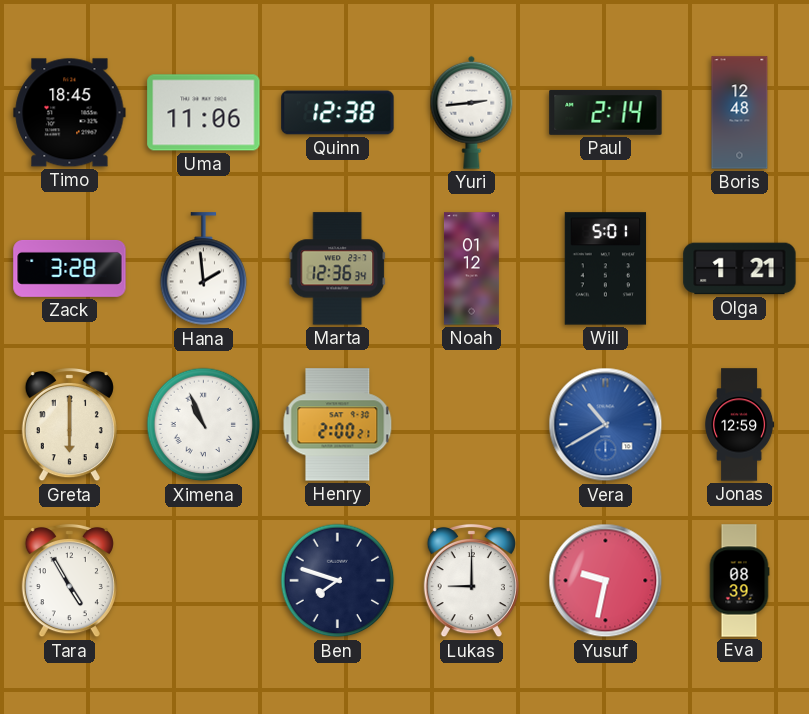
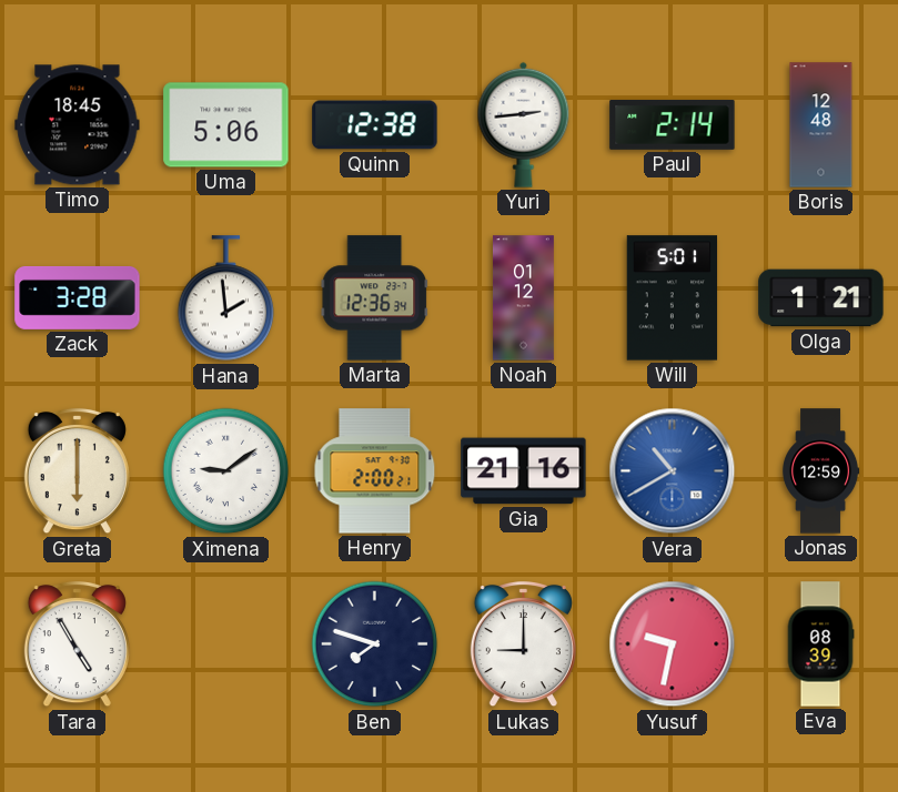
Uma: 11:06 -> 5:06
Ximena: 10:56 -> 9:09
Gia: none -> 21:16
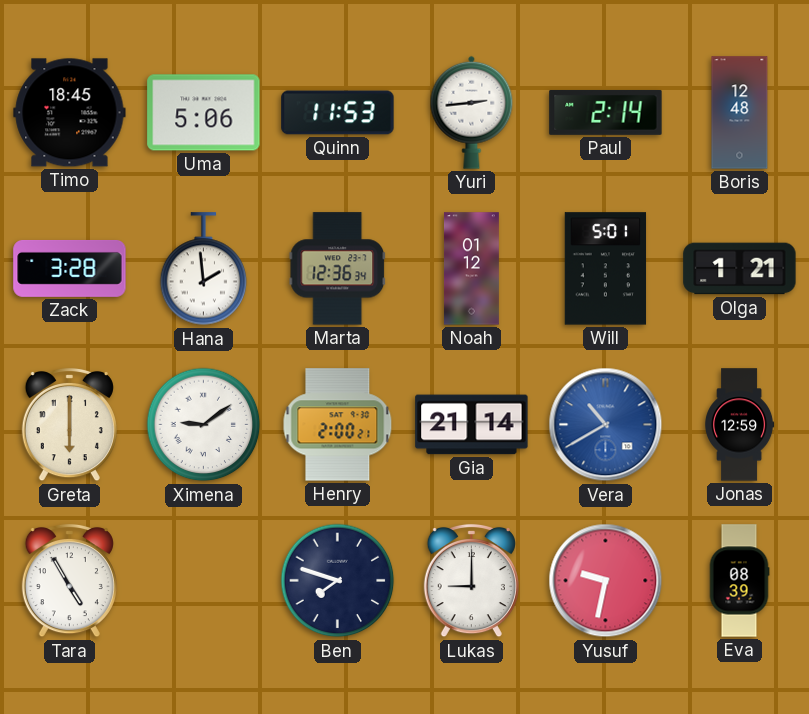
Quinn: 12:38 -> 11:53
Gia: 21:16 -> 21:14
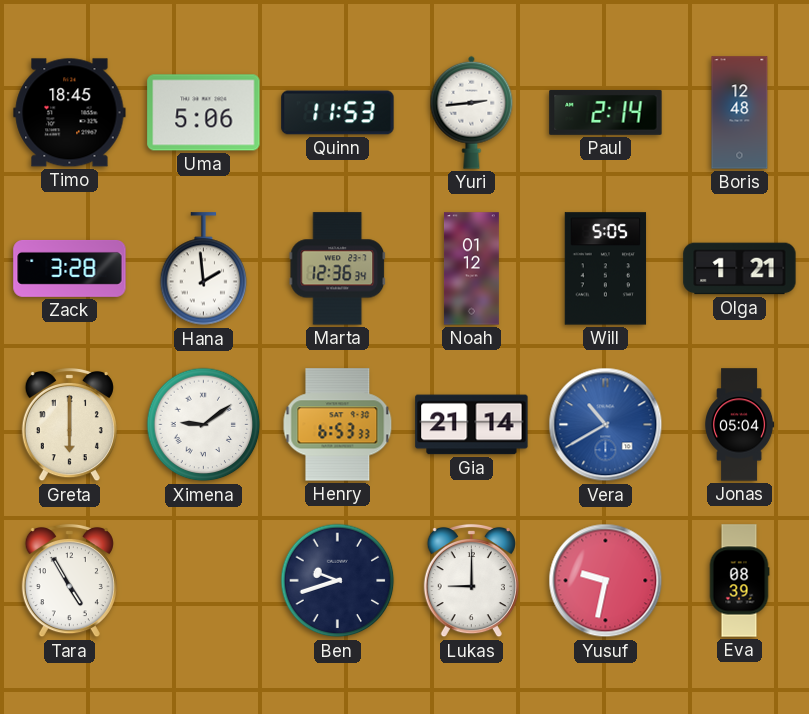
Will: 5:01 -> 5:05
Henry: 2:00 -> 6:53
Jonas: 12:59 -> 05:04
Ben: 7:48 -> 9:42
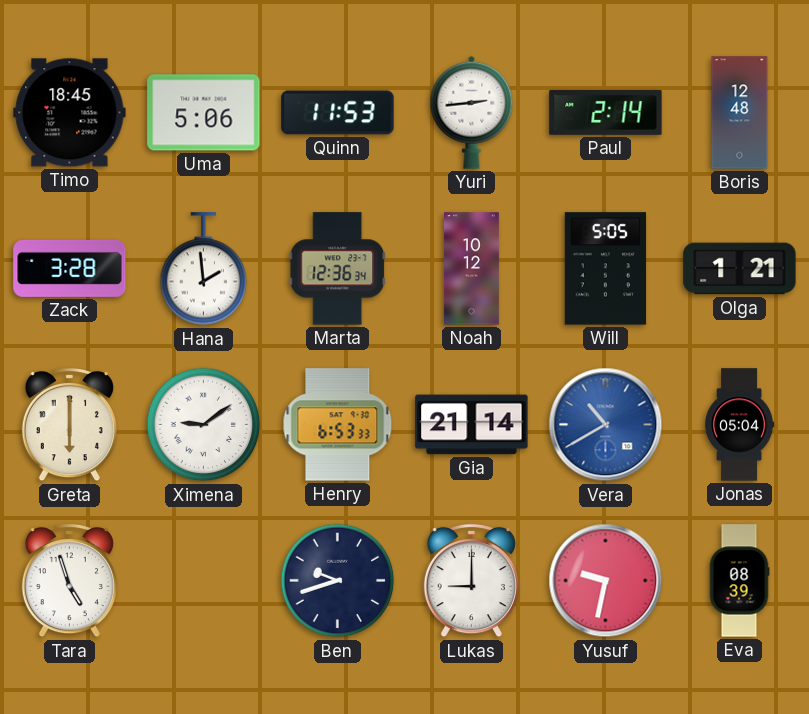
Noah: 01:12 -> 10:12
Tara: 4:55 -> 4:57
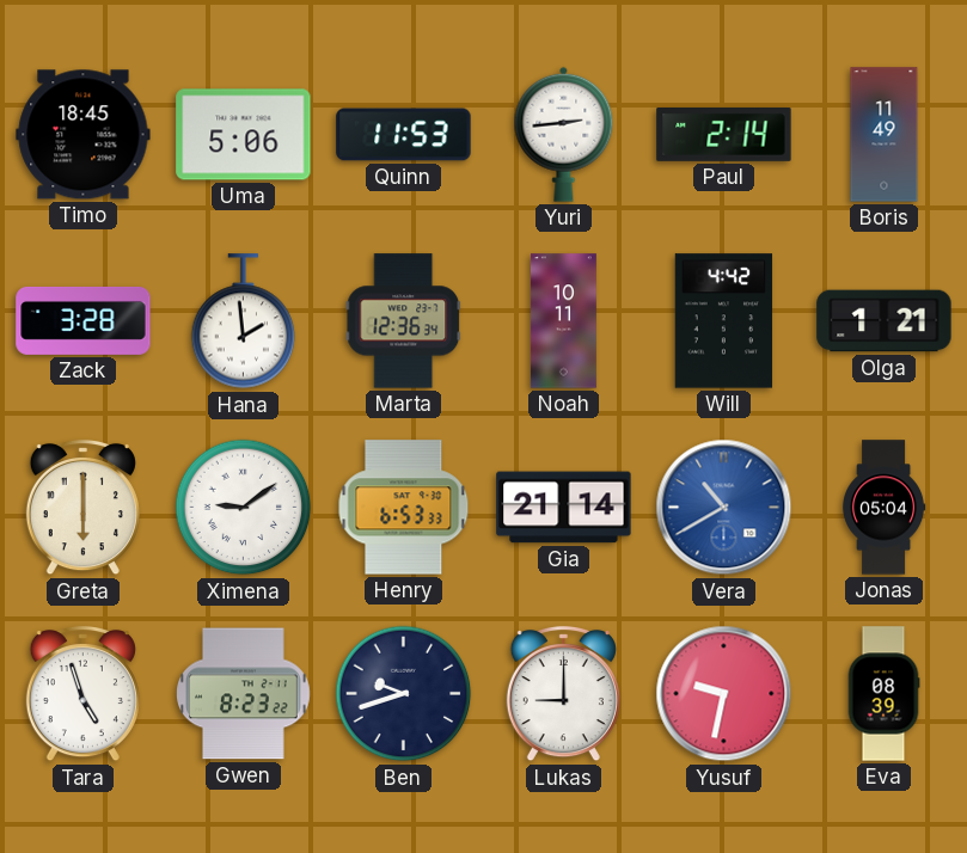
Boris: 12:48 -> 11:49
Noah: 10:12 -> 10:11
Will: 5:05 -> 4:42
Gwen: none -> 8:23
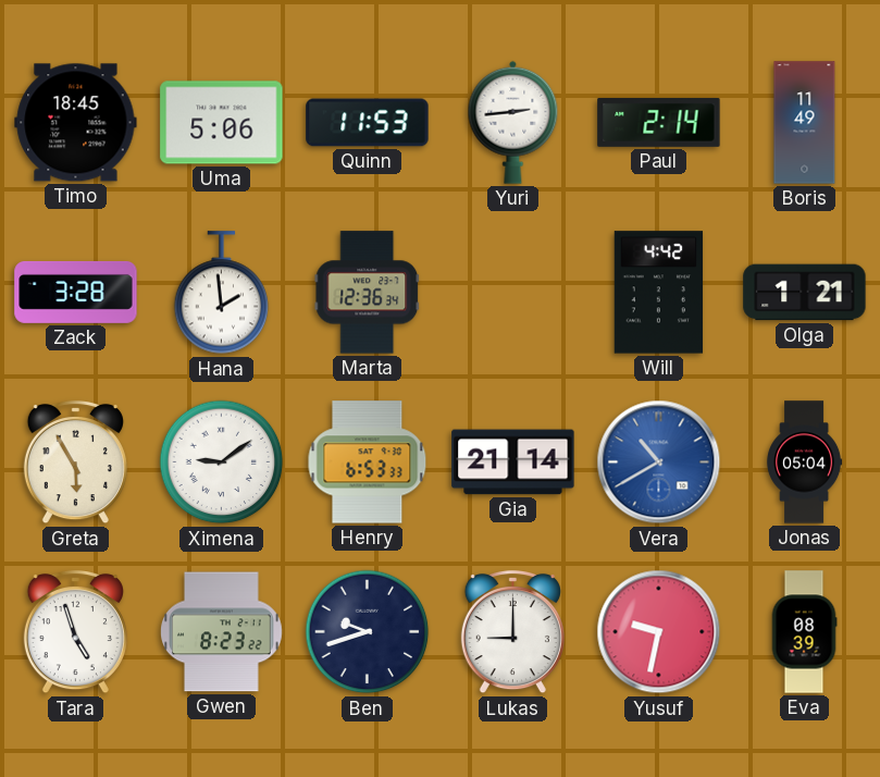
Noah: 10:11 -> none
Greta: 6:00 -> 5:55
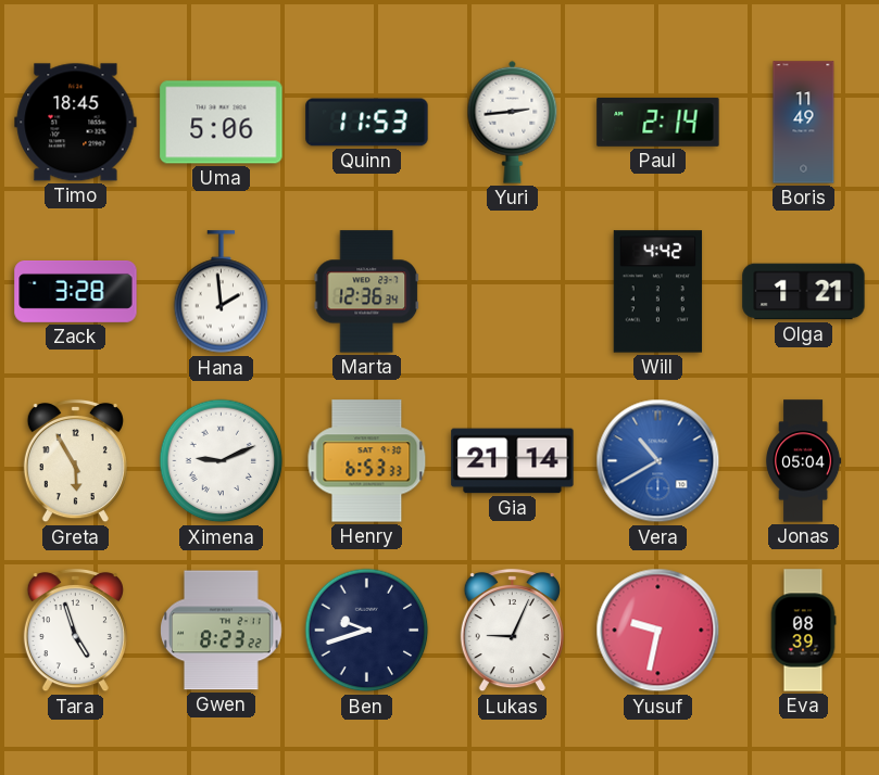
Ximena: 9:09 -> 9:11
Lukas: 9:00 -> 9:04
